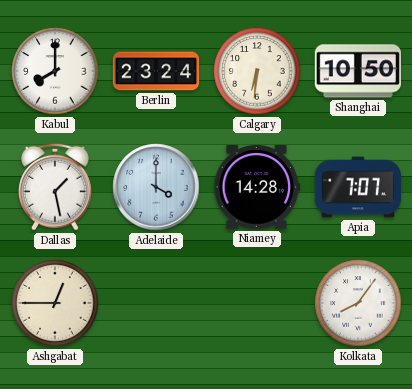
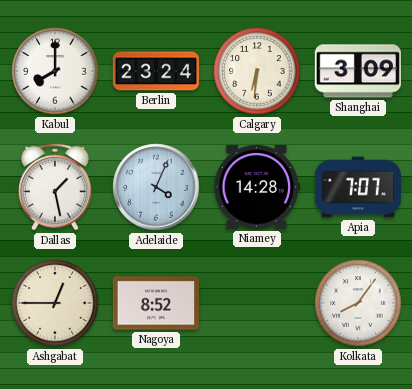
Shanghai: 10:50 -> 3:09
Adelaide: 4:00 -> 4:04
Nagoya: none -> 8:52
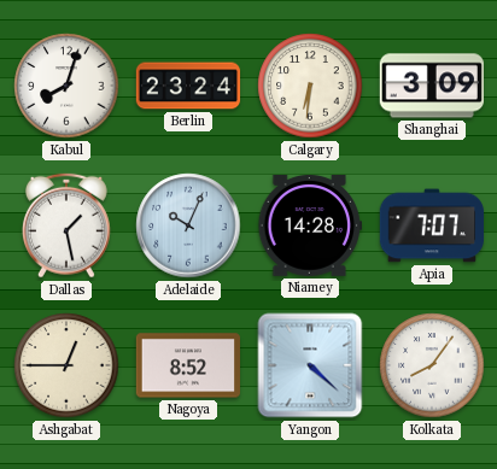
Kabul: 8:00 -> 8:03
Adelaide: 4:04 -> 10:04
Yangon: none -> 4:22
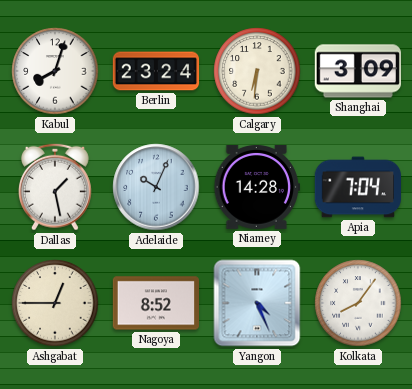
Apia: 7:07 -> 7:04
Yangon: 4:22 -> 4:26
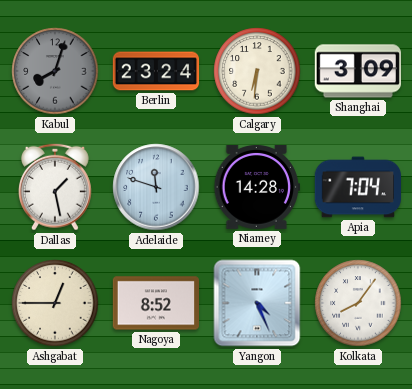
Kabul dial: white -> grey
Adelaide: 10:04 -> 11:48
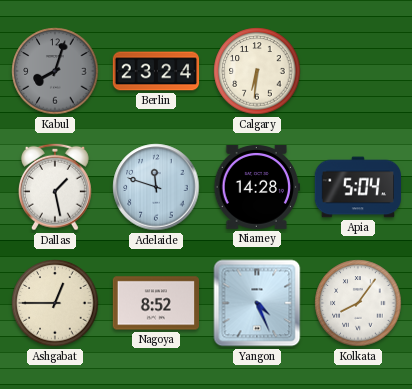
Shanghai: 3:09 -> none
Apia: 7:04 -> 5:04
